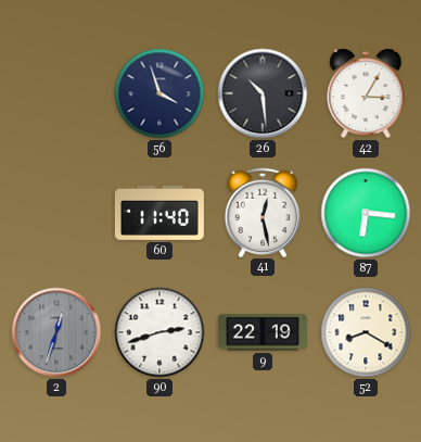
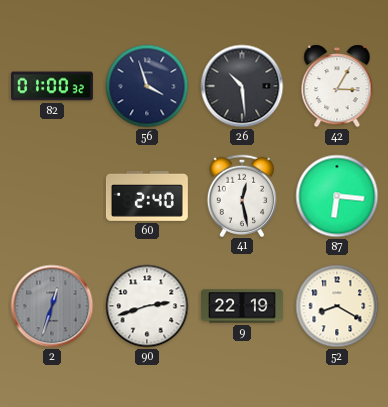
82: none -> 01:00
60: 11:40 -> 2:40
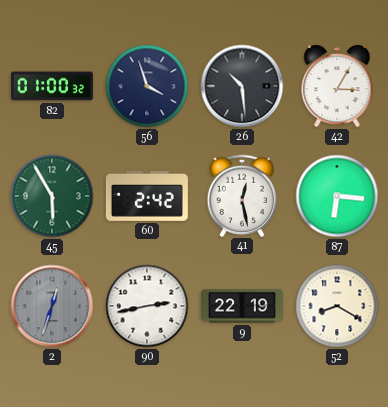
45: none -> 5:55
60: 2:40 -> 2:42
90: 2:42 -> 2:43
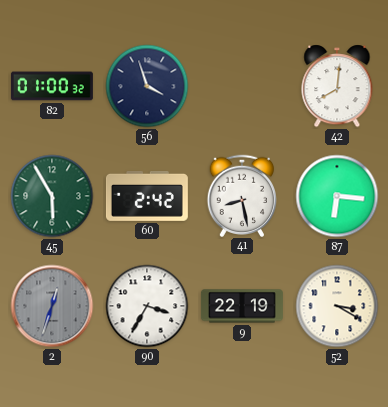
26: 10:29 -> none
42: 3:05 -> 8:01
41: 12:28 -> 8:28
90: 2:43 -> 3:35
52: 8:20 -> 3:20
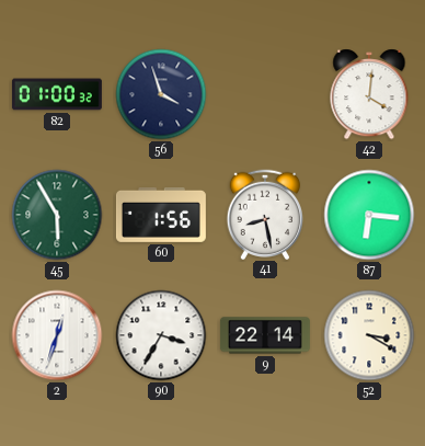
42: 8:01 -> 4:01
60: 2:42 -> 1:56
2 dial: grey -> white
9: 22:19 -> 22:14
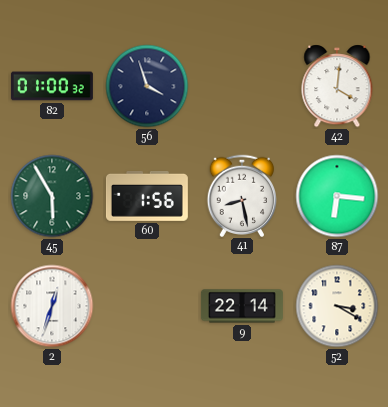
90: 3:35 -> none
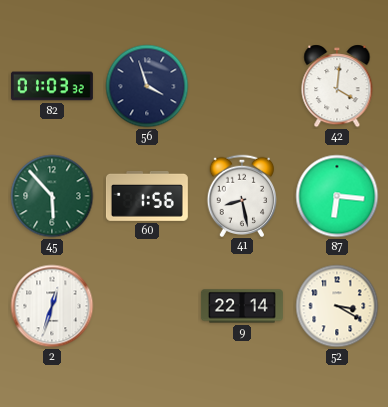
82: 01:00 -> 01:03
45: 5:55 -> 5:53
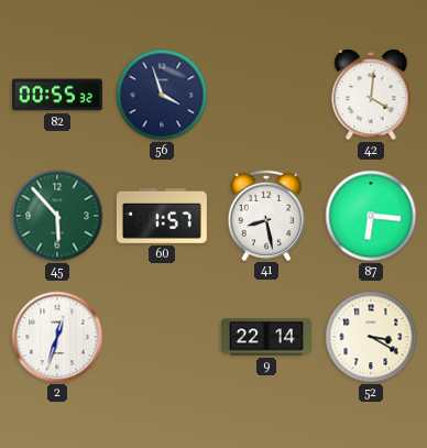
82: 01:03 -> 00:55
60: 1:56 -> 1:57
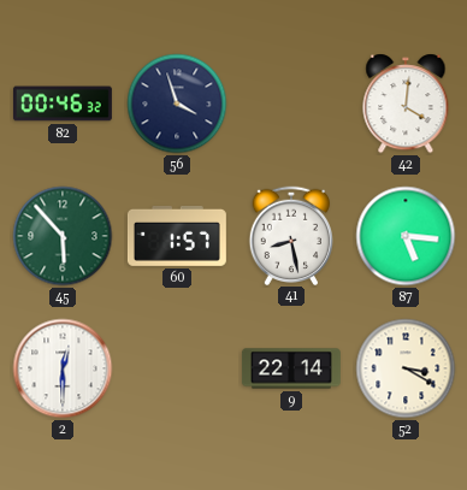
82: 00:55 -> 00:46
87: 6:16 -> 5:16
2: 12:33 -> 12:30
